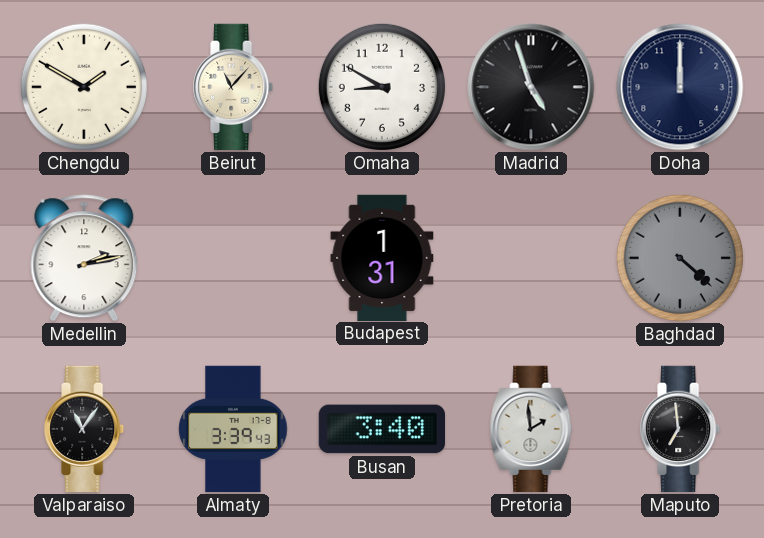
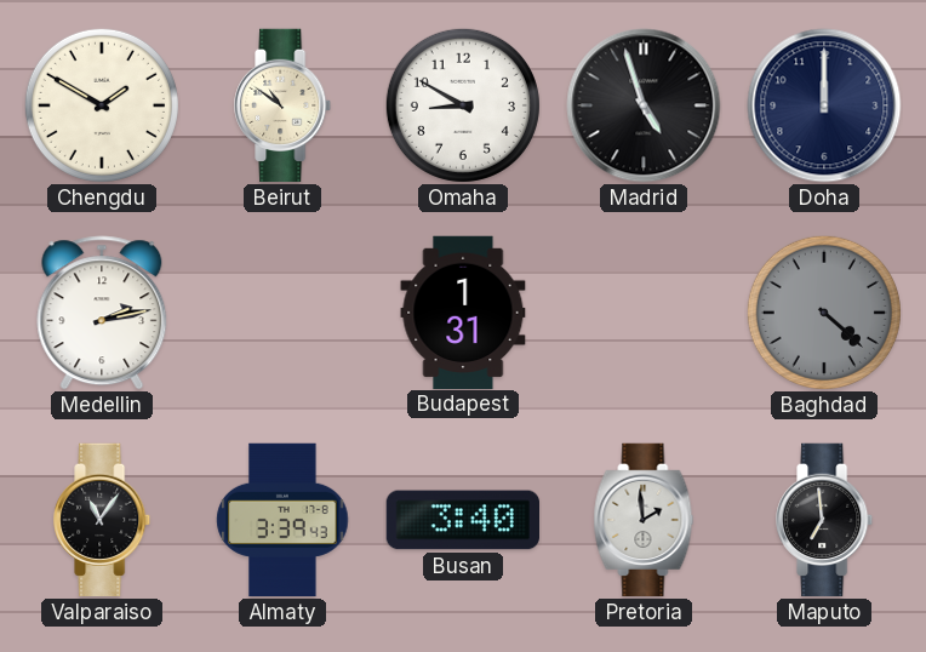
Beirut: 11:07 -> 10:51
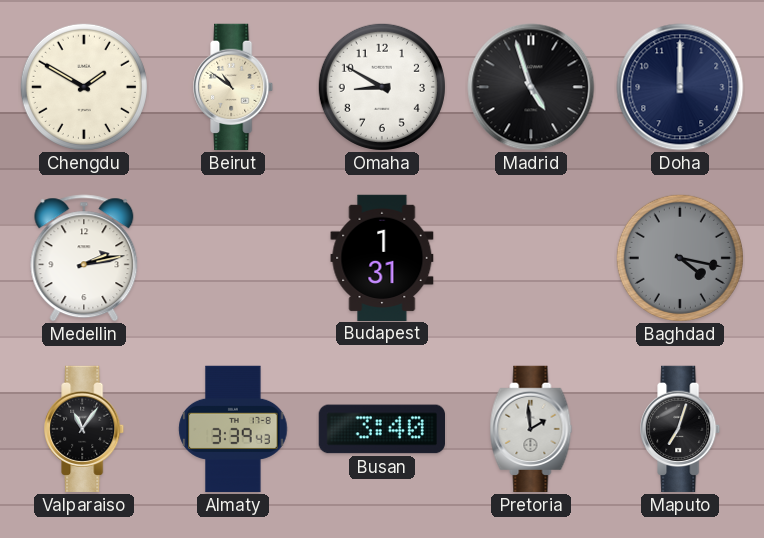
Baghdad: 4:22 -> 4:17
Maputo: 6:59 -> 7:03
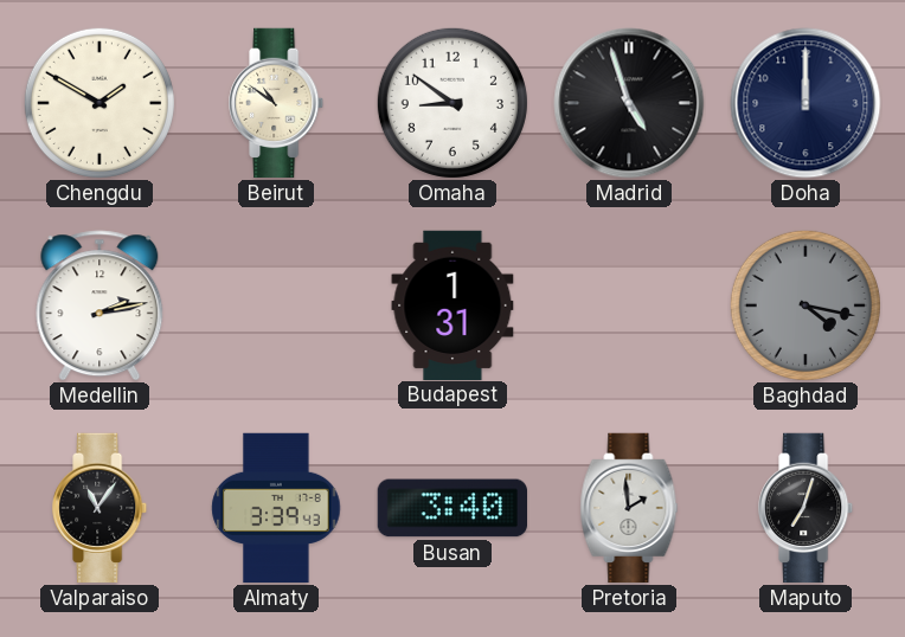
Omaha: 8:50 -> 8:51
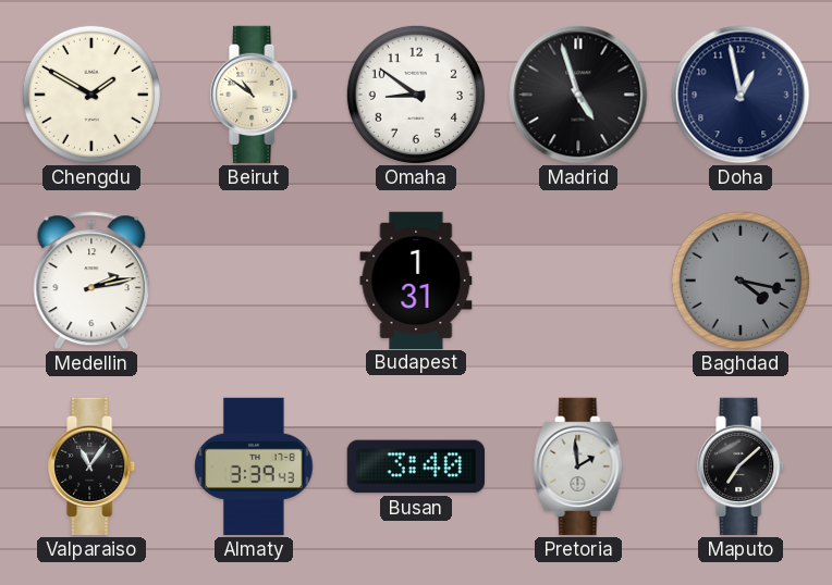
Doha: 12:00 -> 12:58
Maputo: 7:03 -> 7:08
